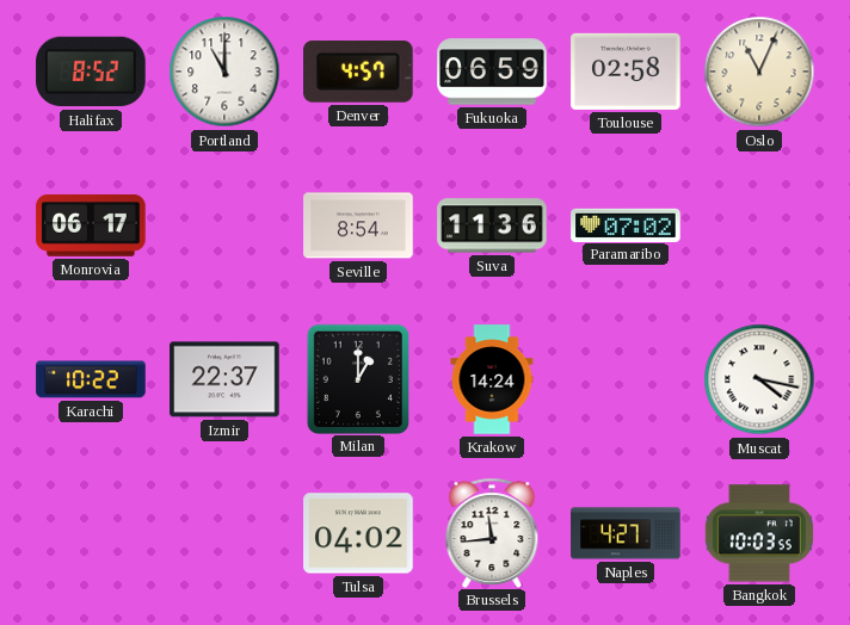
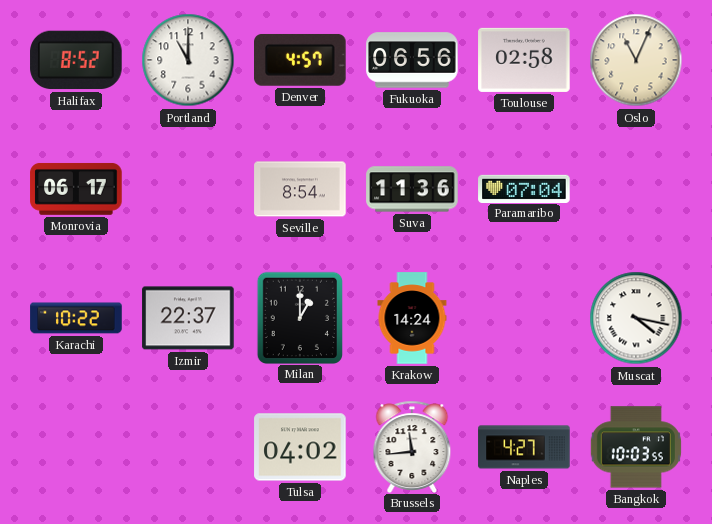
Fukuoka: 06:59 -> 06:56
Paramaribo: 07:02 -> 07:04
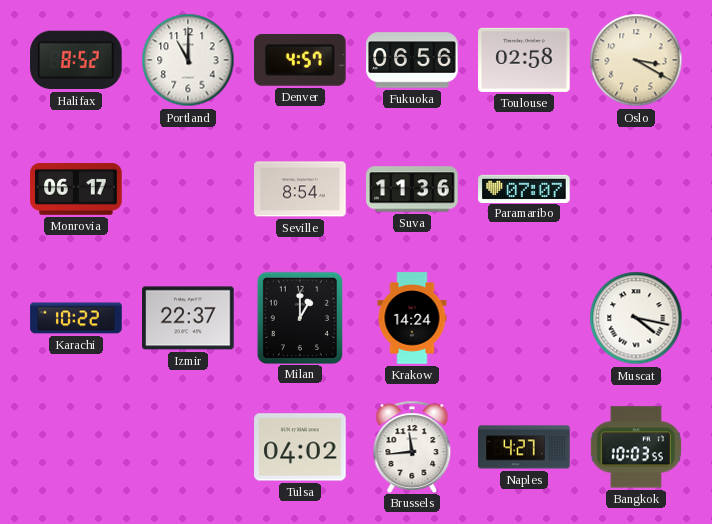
Oslo: 11:04 -> 3:20
Paramaribo: 07:04 -> 07:07
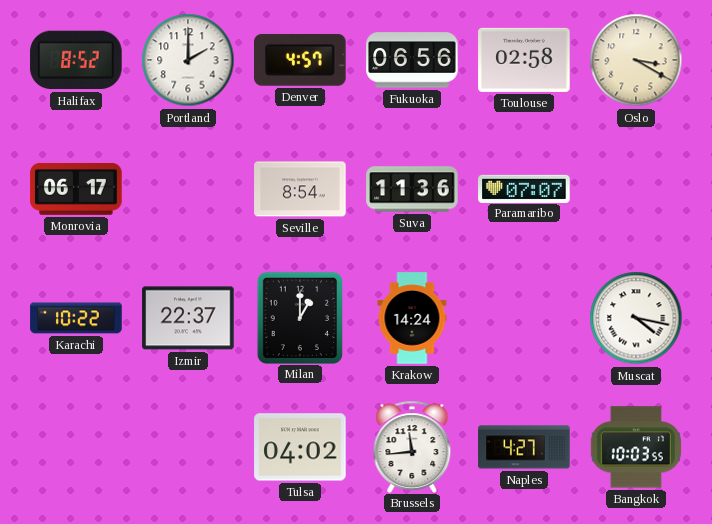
Portland: 11:00 -> 2:00
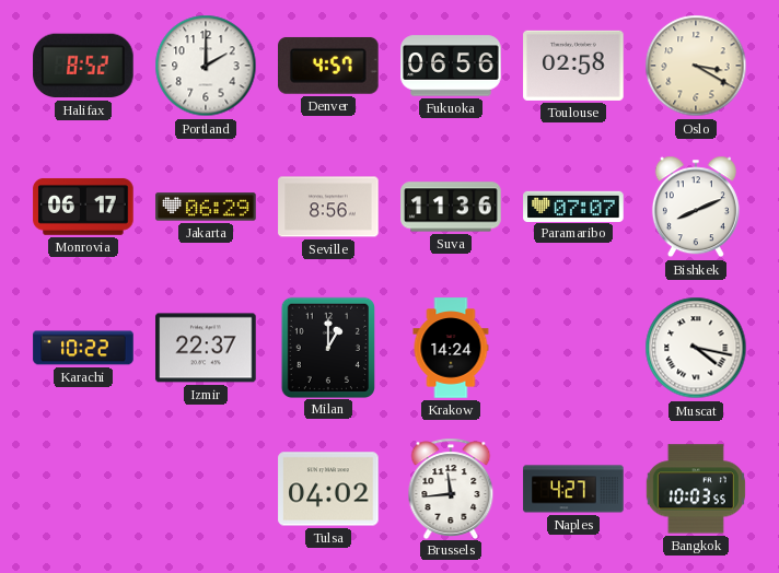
Jakarta: none -> 06:29
Seville: 8:54 -> 8:56
Bishkek: none -> 8:11
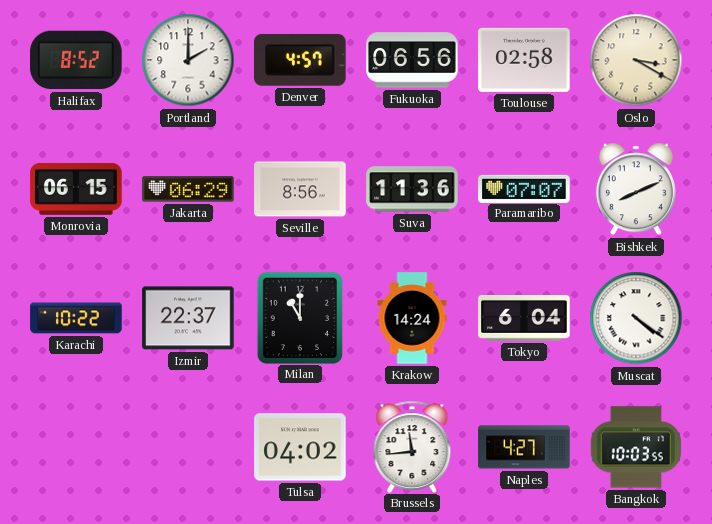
Monrovia: 06:17 -> 06:15
Milan: 1:00 -> 11:00
Tokyo: none -> 6:04
Muscat: 4:17 -> 4:21
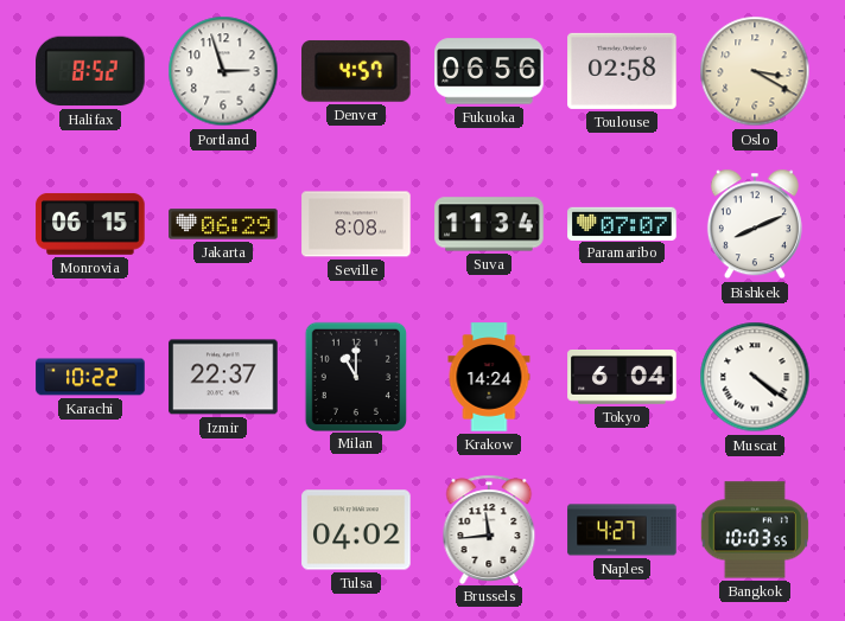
Portland: 2:00 -> 2:57
Seville: 8:56 -> 8:08
Suva: 11:36 -> 11:34
